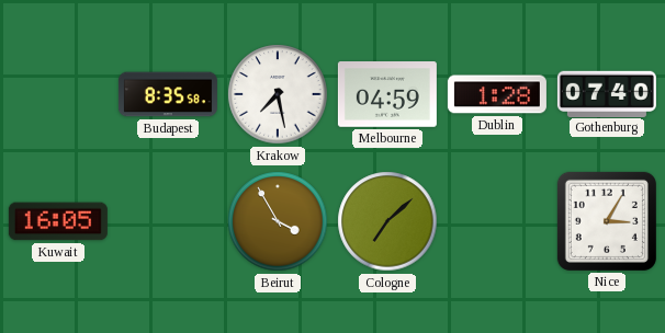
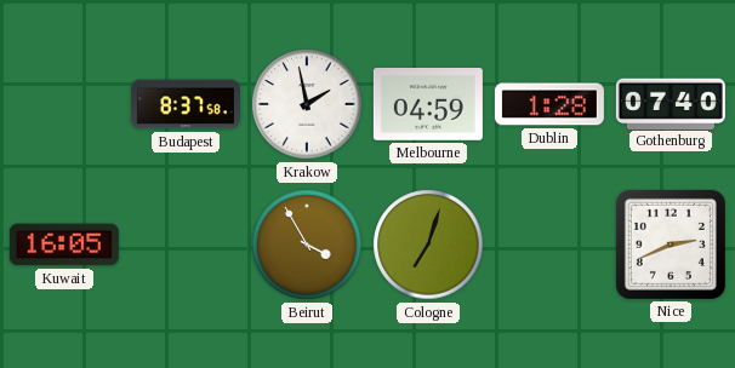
Budapest: 8:35 -> 8:37
Krakow: 7:28 -> 1:58
Cologne: 7:08 -> 7:03
Nice: 3:05 -> 2:41
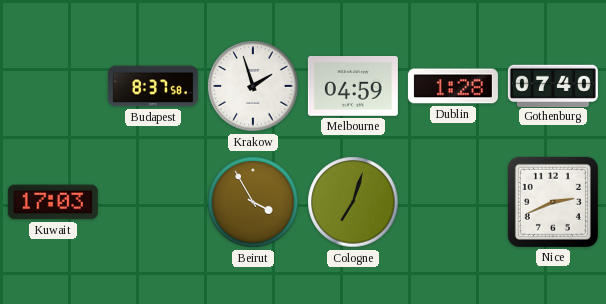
Krakow: 1:58 -> 1:57
Kuwait: 16:05 -> 17:03
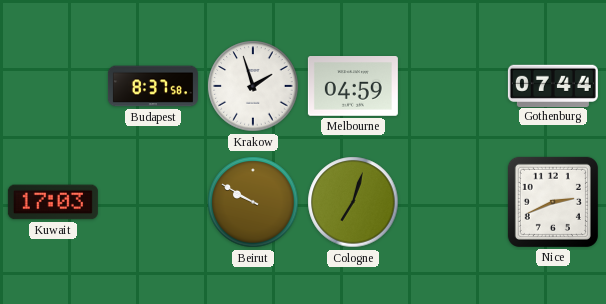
Dublin: 1:28 -> none
Gothenburg: 07:40 -> 07:44
Beirut: 3:55 -> 9:50
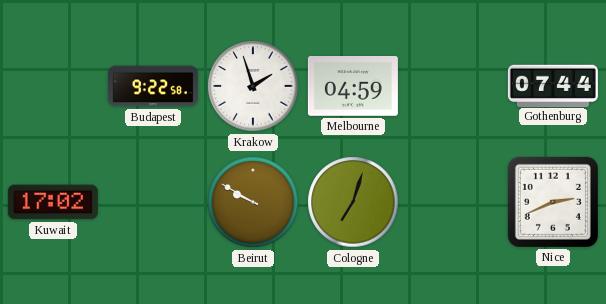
Budapest: 8:37 -> 9:22
Kuwait: 17:03 -> 17:02
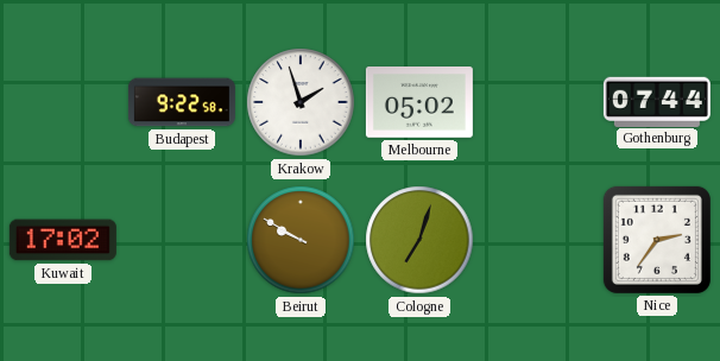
Melbourne: 04:59 -> 05:02
Nice: 2:41 -> 2:36
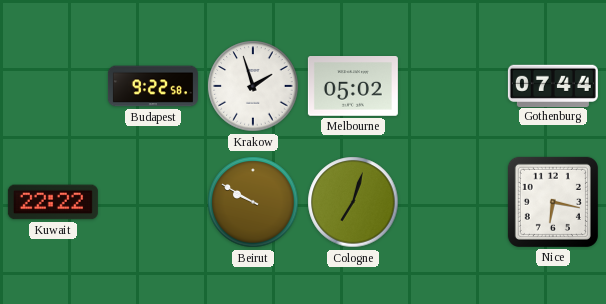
Kuwait: 17:02 -> 22:22
Nice: 2:36 -> 6:17
